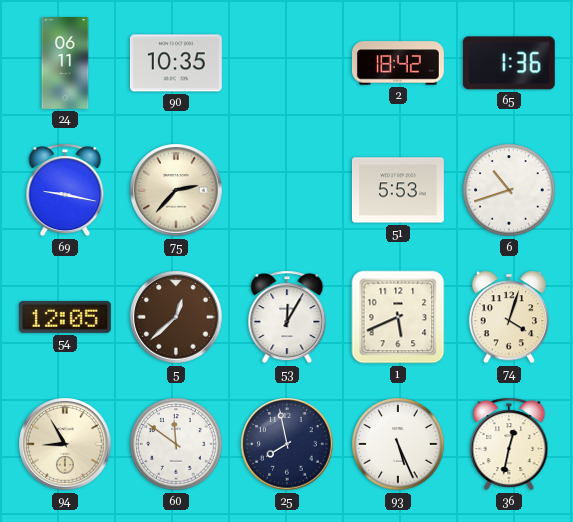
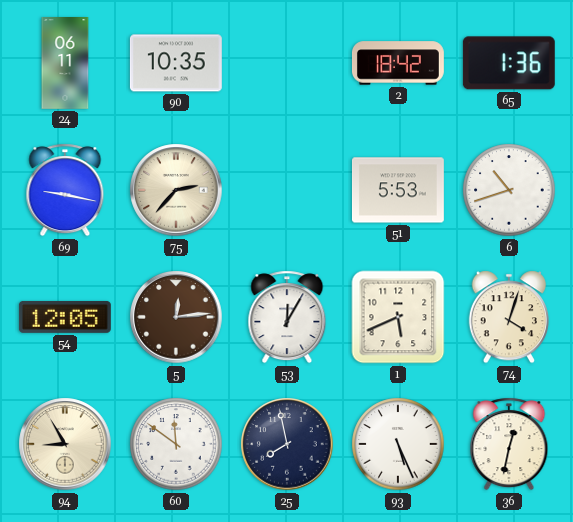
5: 12:38 -> 12:14
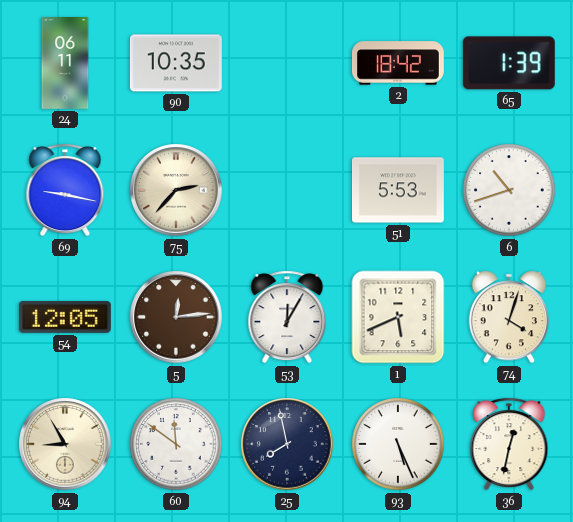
65: 1:36 -> 1:39
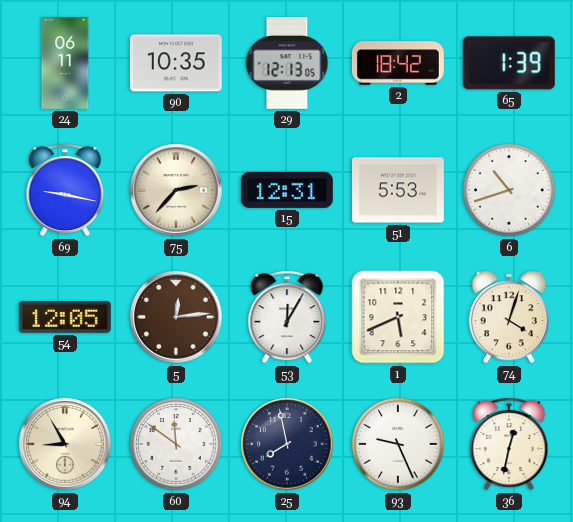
29: none -> 12:13
15: none -> 12:31
93: 5:26 -> 9:26
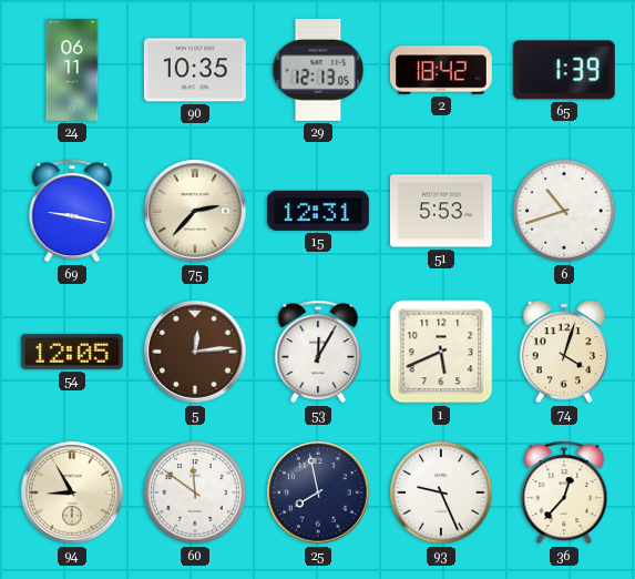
36: 12:32 -> 12:37
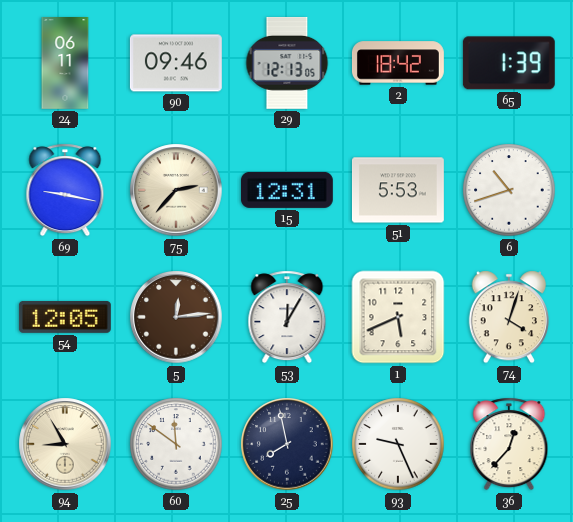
90: 10:35 -> 09:46
